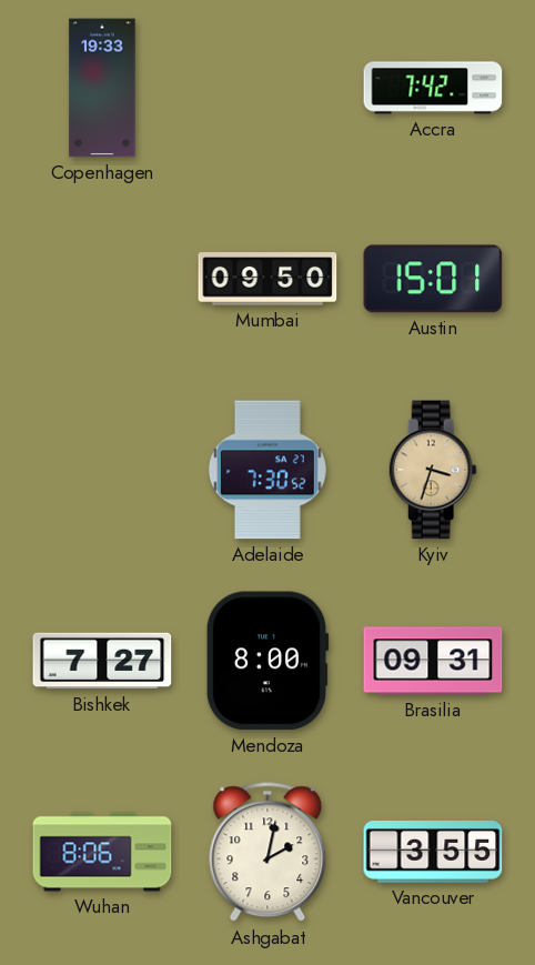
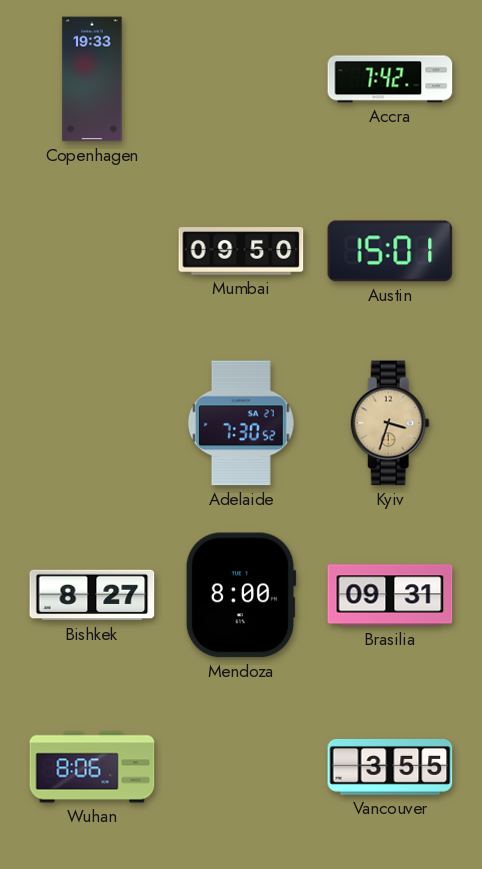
Bishkek: 7:27 -> 8:27
Ashgabat: 2:02 -> none
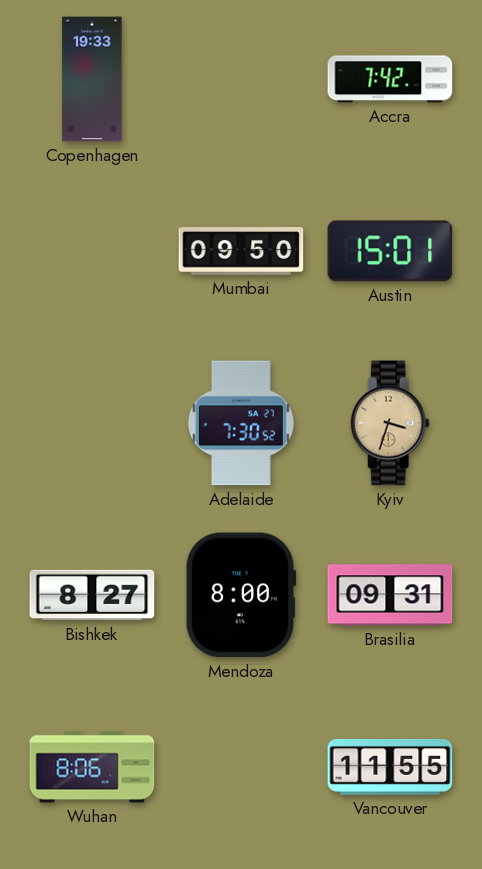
Vancouver: 3:55 -> 11:55
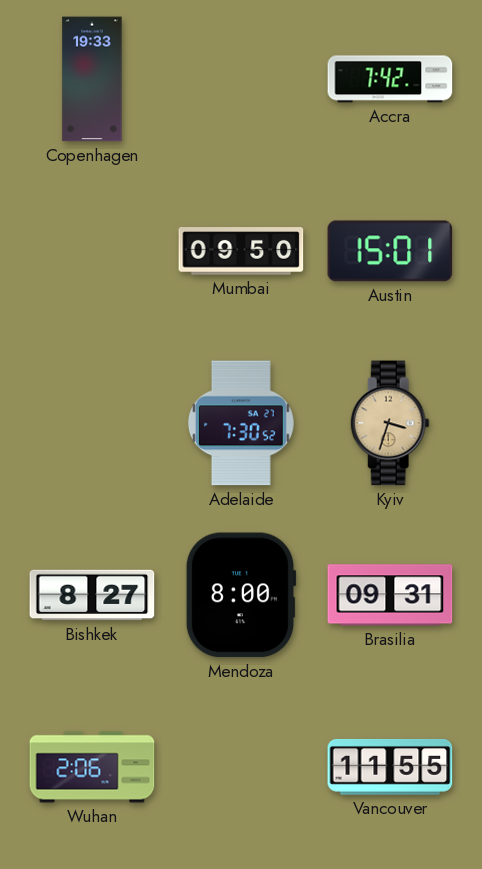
Wuhan: 8:06 -> 2:06
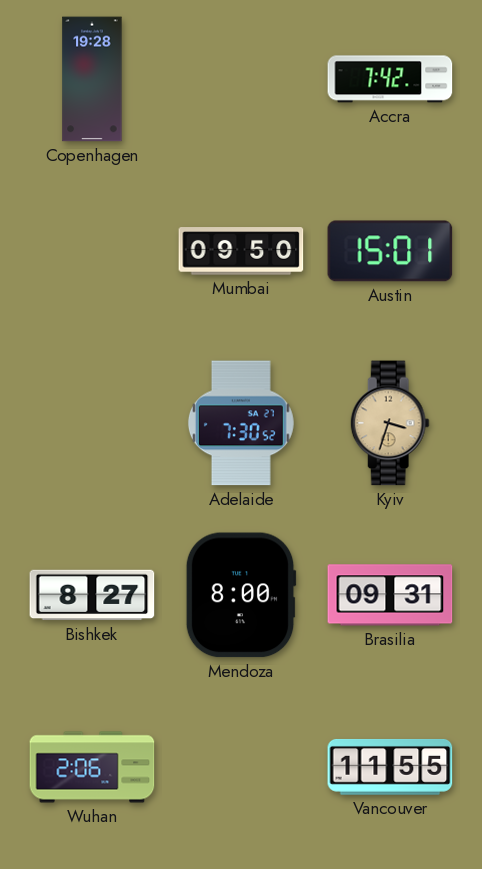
Copenhagen: 19:33 -> 19:28
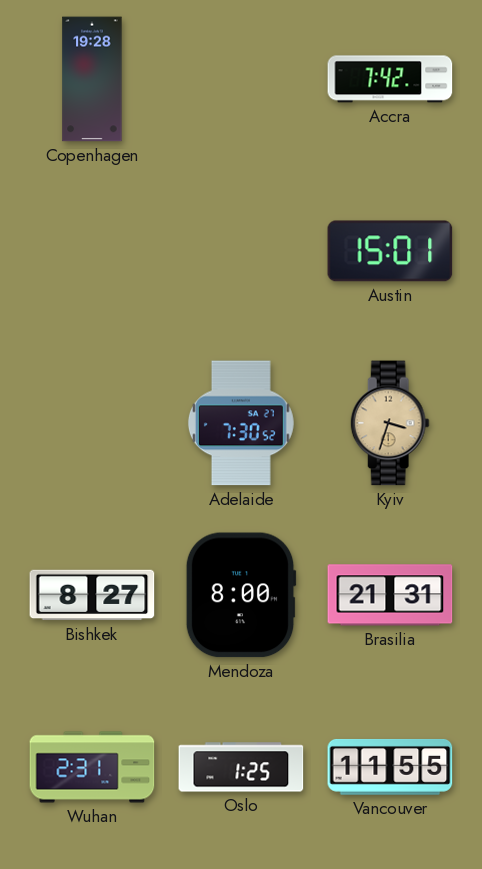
Mumbai: 09:50 -> none
Brasilia: 09:31 -> 21:31
Wuhan: 2:06 -> 2:31
Oslo: none -> 1:25
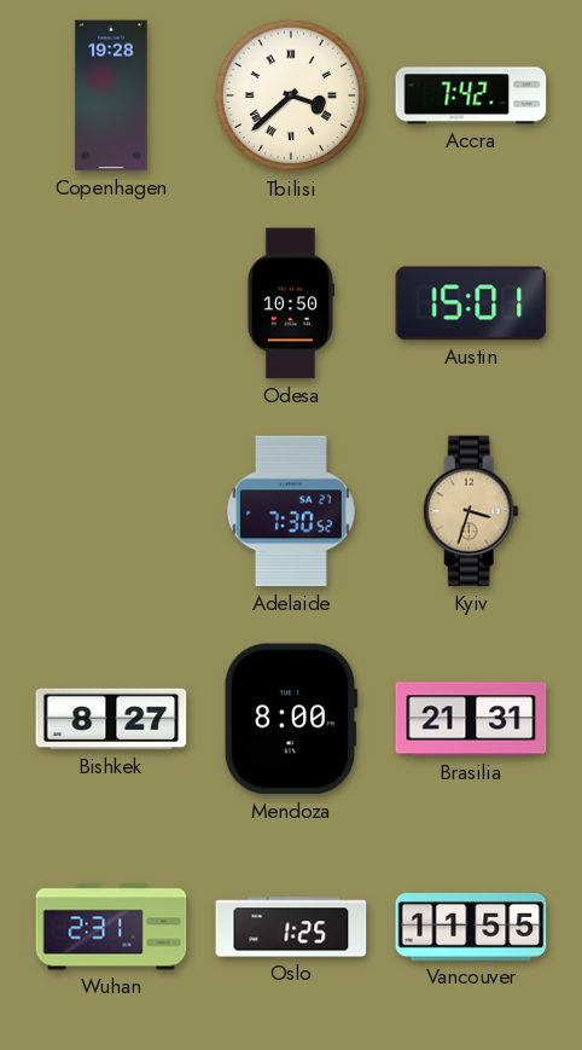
Tbilisi: none -> 3:38
Odesa: none -> 10:50
